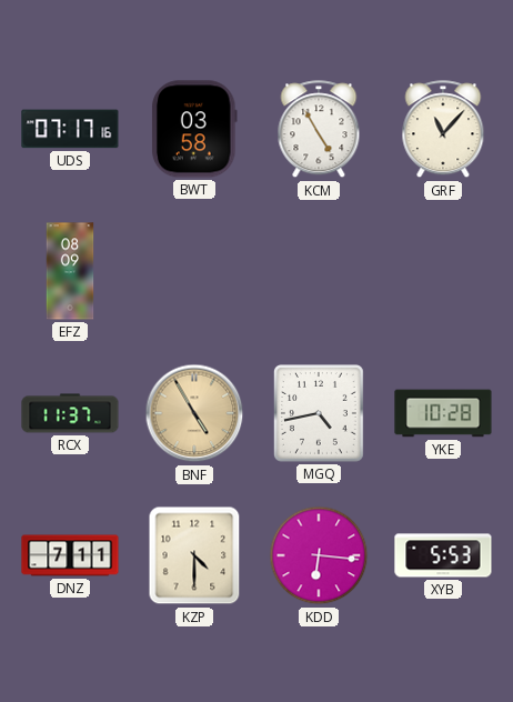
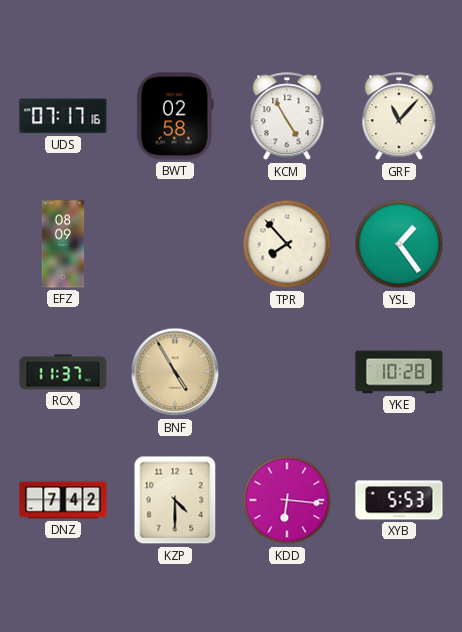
BWT: 03:58 -> 02:58
TPR: none -> 7:53
YSL: none -> 1:24
MGQ: 4:43 -> none
DNZ: 7:11 -> 7:42
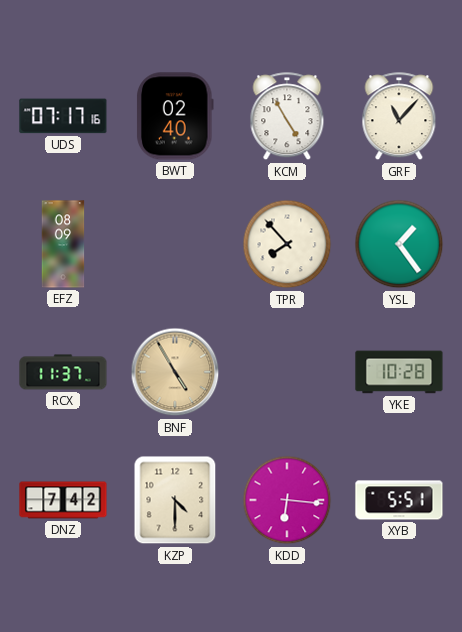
BWT: 02:58 -> 02:40
XYB: 5:53 -> 5:51
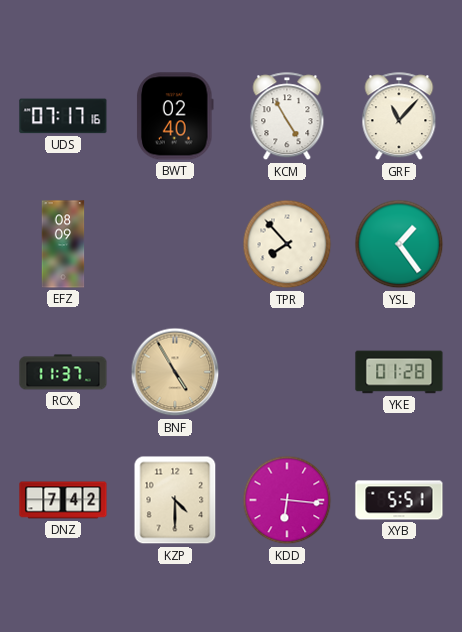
YKE: 10:28 -> 01:28
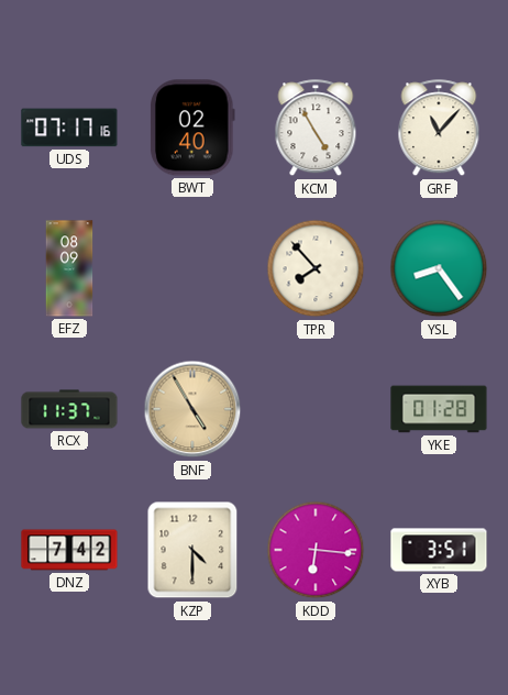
YSL: 1:24 -> 8:24
XYB: 5:51 -> 3:51
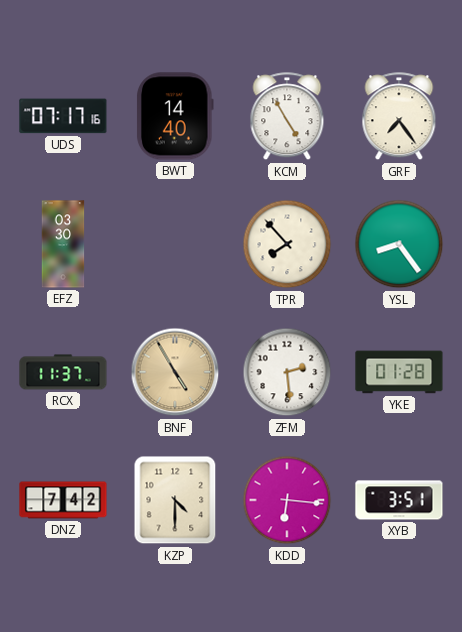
BWT: 02:40 -> 14:40
GRF: 11:07 -> 7:24
EFZ: 08:09 -> 03:30
ZFM: none -> 2:29
